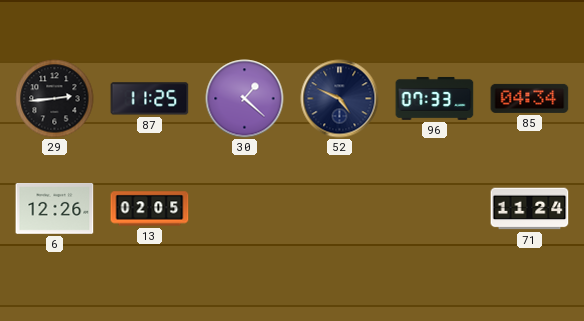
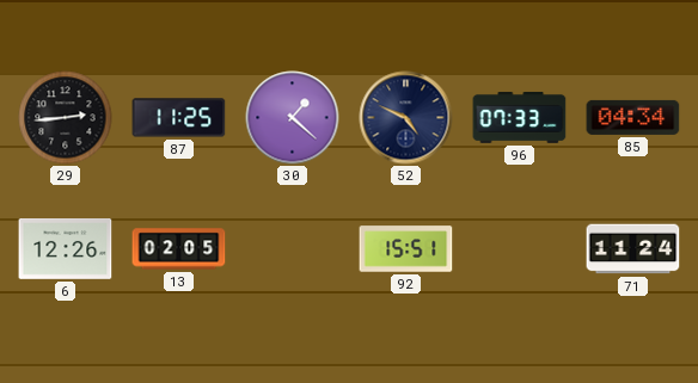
92: none -> 15:51
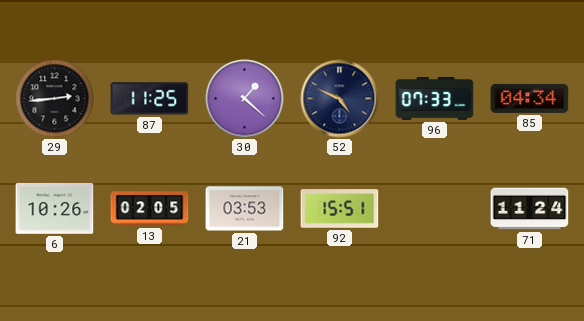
6: 12:26 -> 10:26
21: none -> 03:53
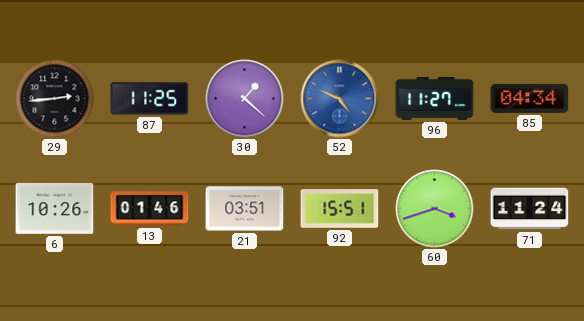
52 dial: navy -> blue
96: 07:33 -> 11:27
13: 02:05 -> 01:46
21: 03:53 -> 03:51
60: none -> 3:42
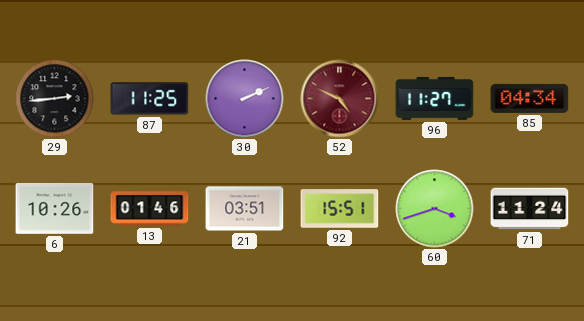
30: 1:22 -> 2:11
52 dial: blue -> burgundy
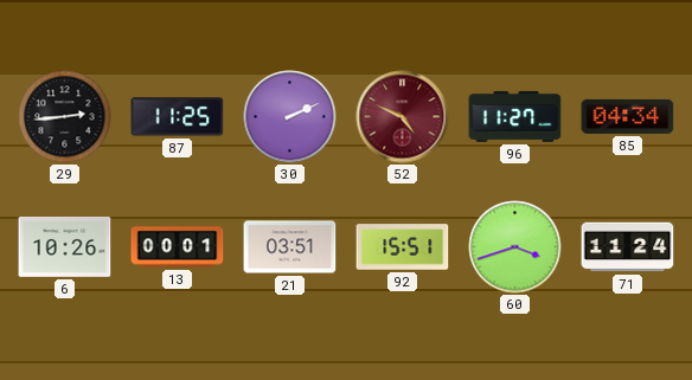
13: 01:46 -> 00:01
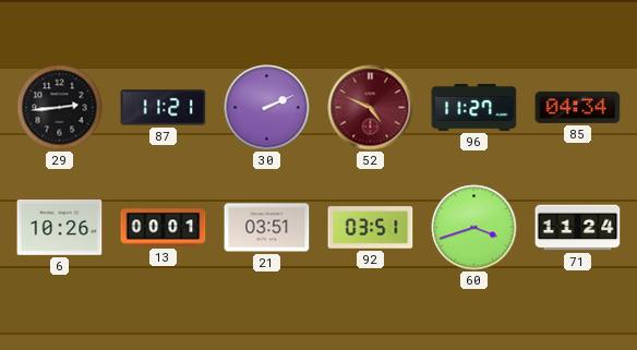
87: 11:25 -> 11:21
92: 15:51 -> 03:51
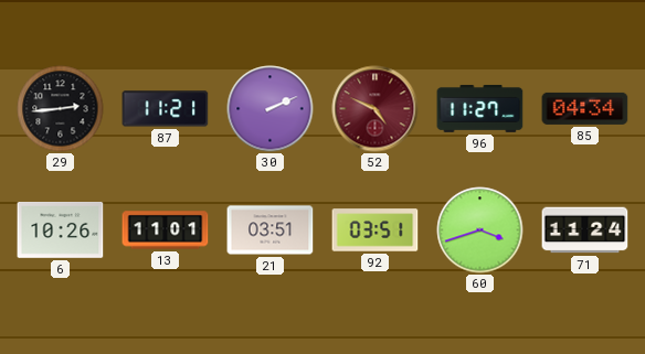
13: 00:01 -> 11:01
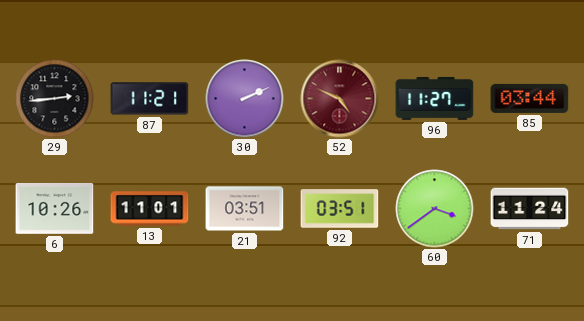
85: 04:34 -> 03:44
60: 3:42 -> 3:39
